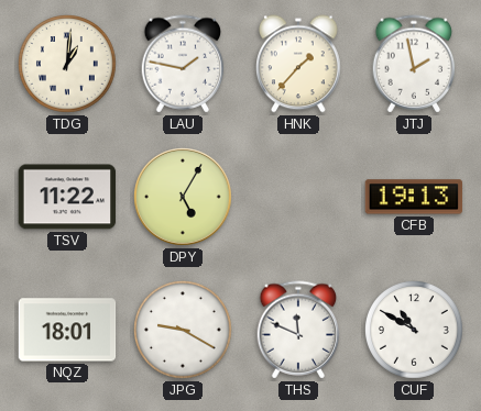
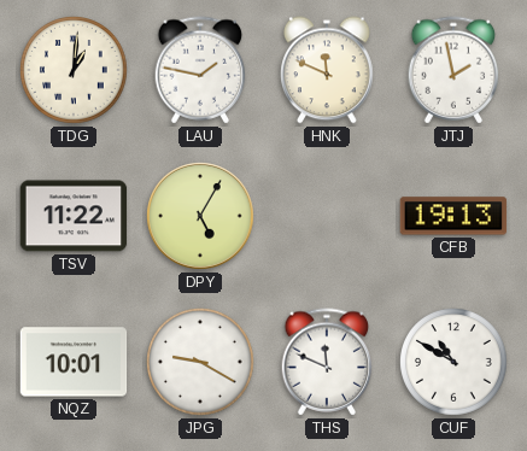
HNK: 1:37 -> 11:49
NQZ: 18:01 -> 10:01
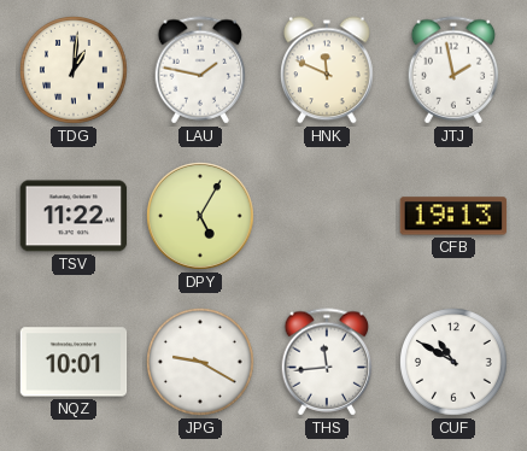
THS: 11:49 -> 11:44
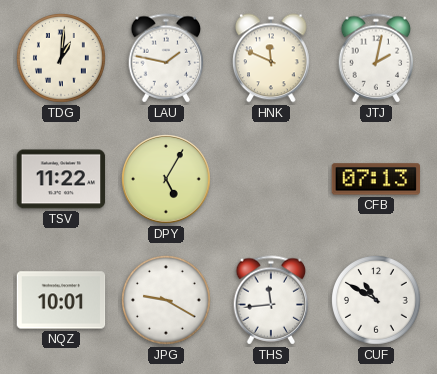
JTJ: 1:58 -> 2:02
CFB: 19:13 -> 07:13
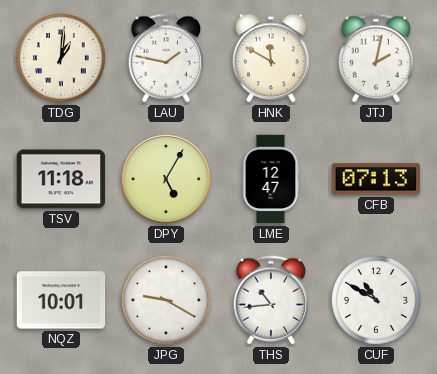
HNK: 11:49 -> 11:50
TSV: 11:22 -> 11:18
LME: none -> 12:47
THS: 11:44 -> 10:44
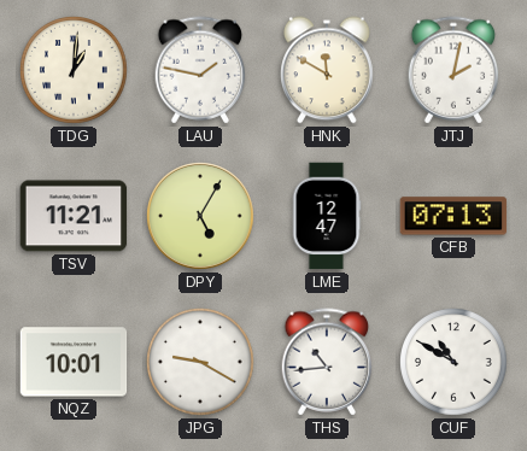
TSV: 11:18 -> 11:21
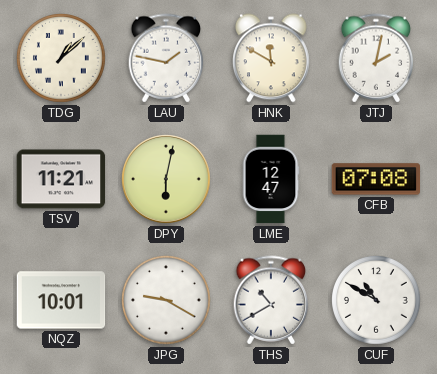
TDG: 1:01 -> 1:08
DPY: 5:05 -> 6:02
CFB: 07:13 -> 07:08
THS: 10:44 -> 10:40
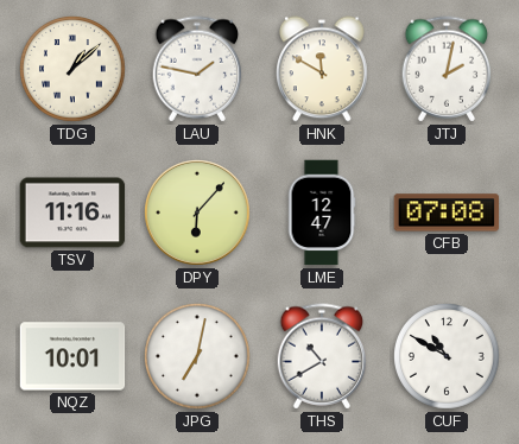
TSV: 11:21 -> 11:16
DPY: 6:02 -> 6:07
JPG: 9:20 -> 7:02
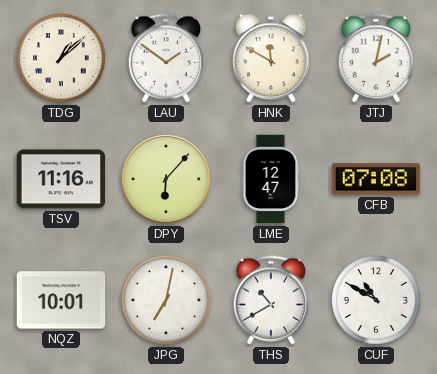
LAU: 1:47 -> 1:51
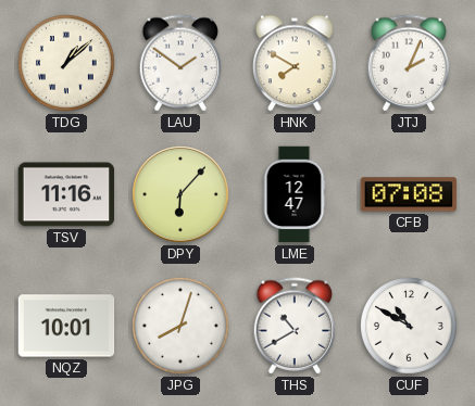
HNK: 11:50 -> 7:50
JTJ: 2:02 -> 2:04
JPG: 7:02 -> 8:03
